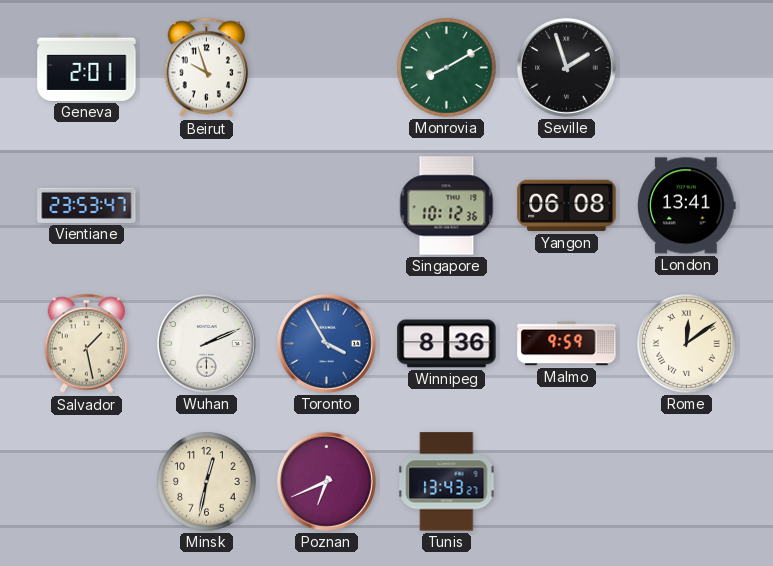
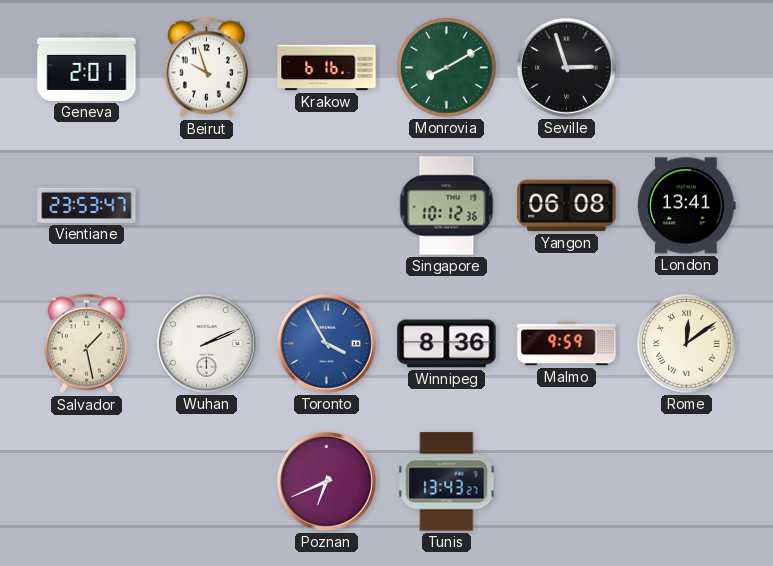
Krakow: none -> 6:16
Seville: 1:57 -> 2:57
Minsk: 12:32 -> none
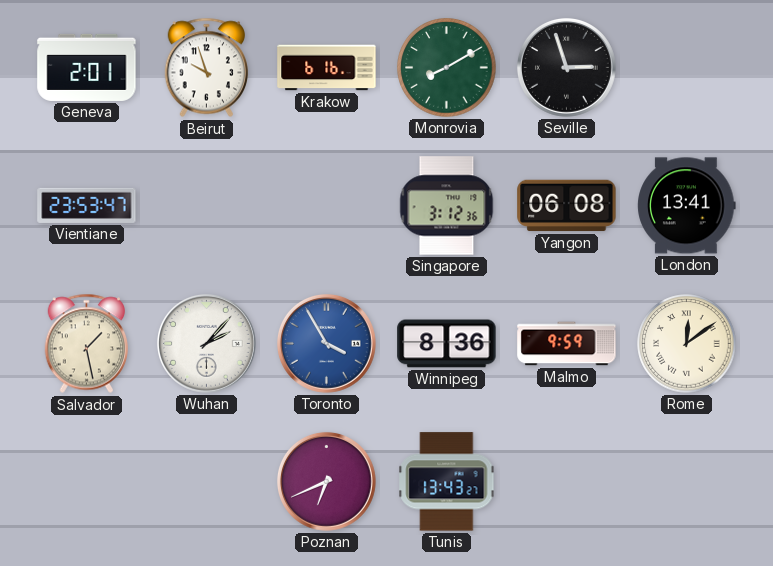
Singapore: 10:12 -> 3:12
Wuhan: 2:11 -> 2:07
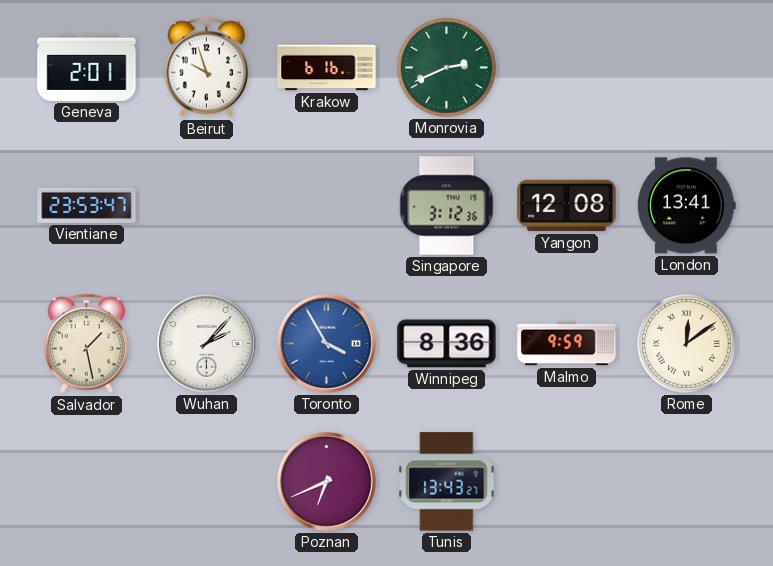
Monrovia: 8:10 -> 2:41
Seville: 2:57 -> none
Yangon: 06:08 -> 12:08
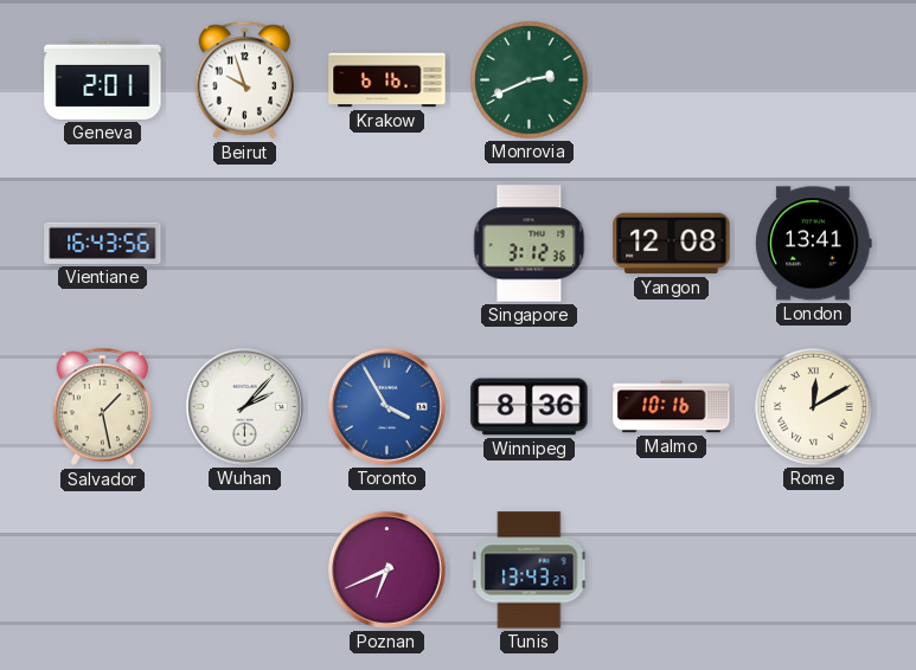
Vientiane: 23:53 -> 16:43
Malmo: 9:59 -> 10:16
Rome: 12:09 -> 12:10
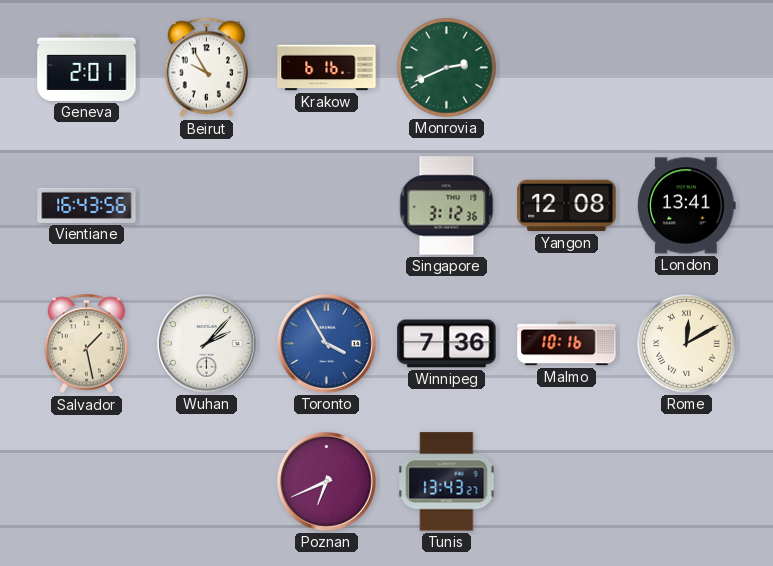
Beirut: 9:57 -> 9:55
Winnipeg: 8:36 -> 7:36
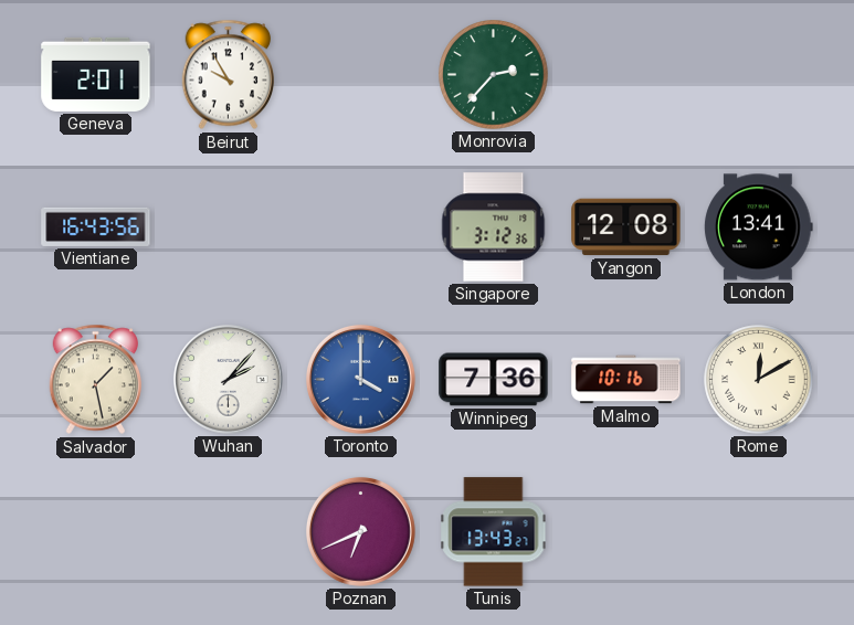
Krakow: 6:16 -> none
Monrovia: 2:41 -> 2:37
Toronto: 3:55 -> 4:00
